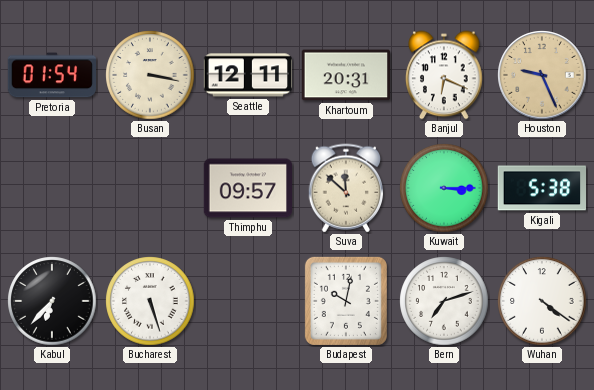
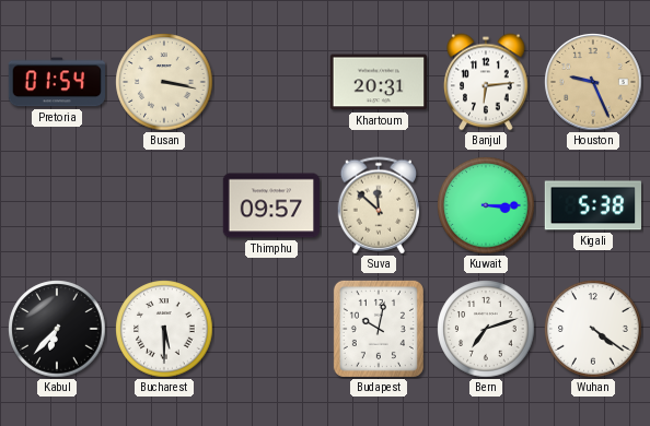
Seattle: 12:11 -> none
Banjul: 6:19 -> 6:14
Bucharest: 5:27 -> 5:30
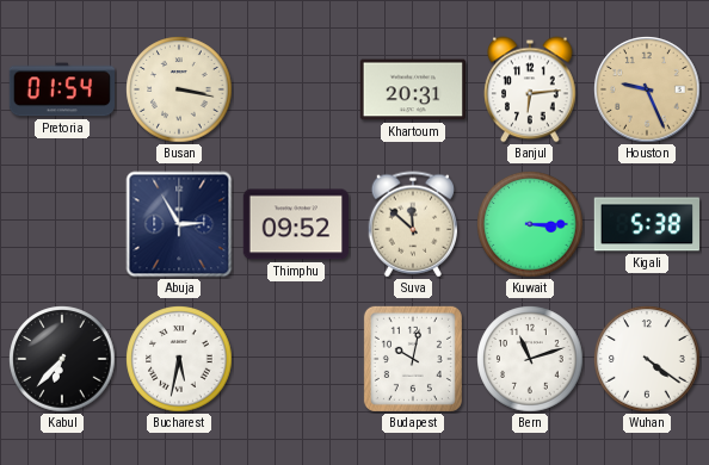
Abuja: none -> 2:55
Thimphu: 09:57 -> 09:52
Bucharest: 5:30 -> 5:32
Bern: 7:12 -> 11:12
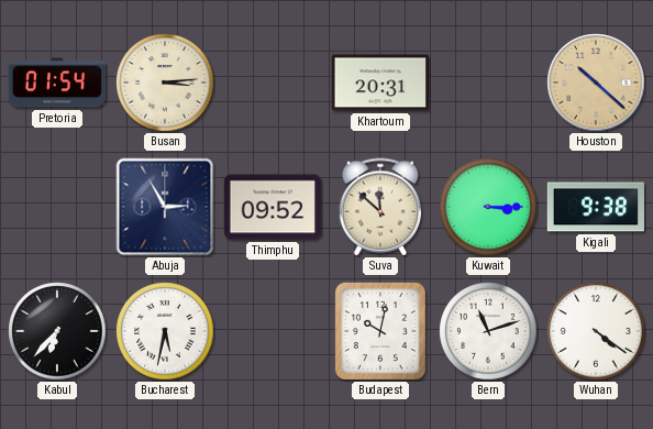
Busan: 3:17 -> 3:14
Banjul: 6:14 -> none
Houston: 9:26 -> 10:22
Kigali: 5:38 -> 9:38
